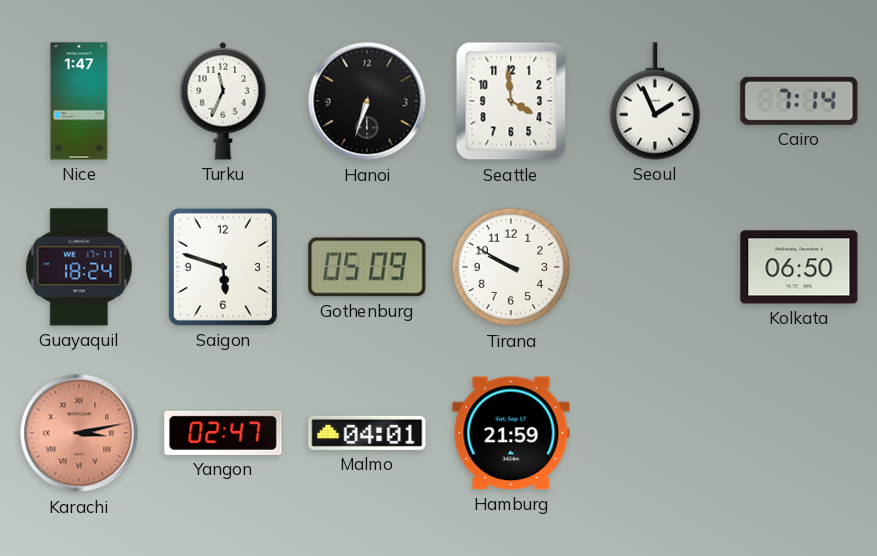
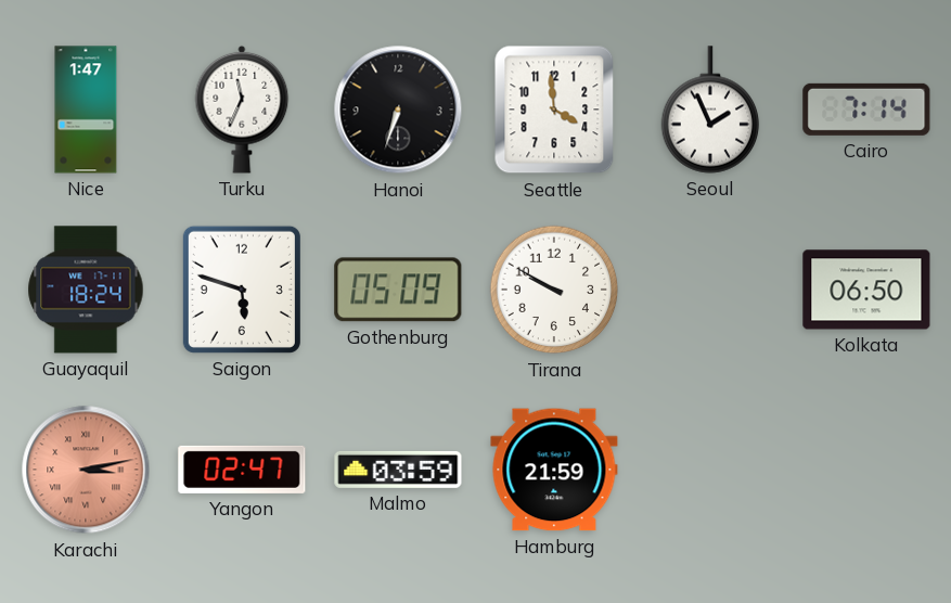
Malmo: 04:01 -> 03:59
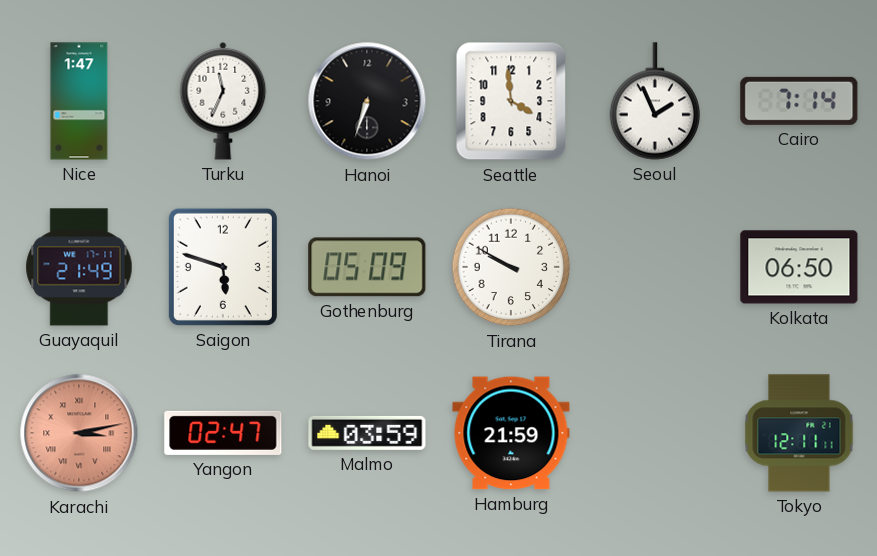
Guayaquil: 18:24 -> 21:49
Tokyo: none -> 12:11
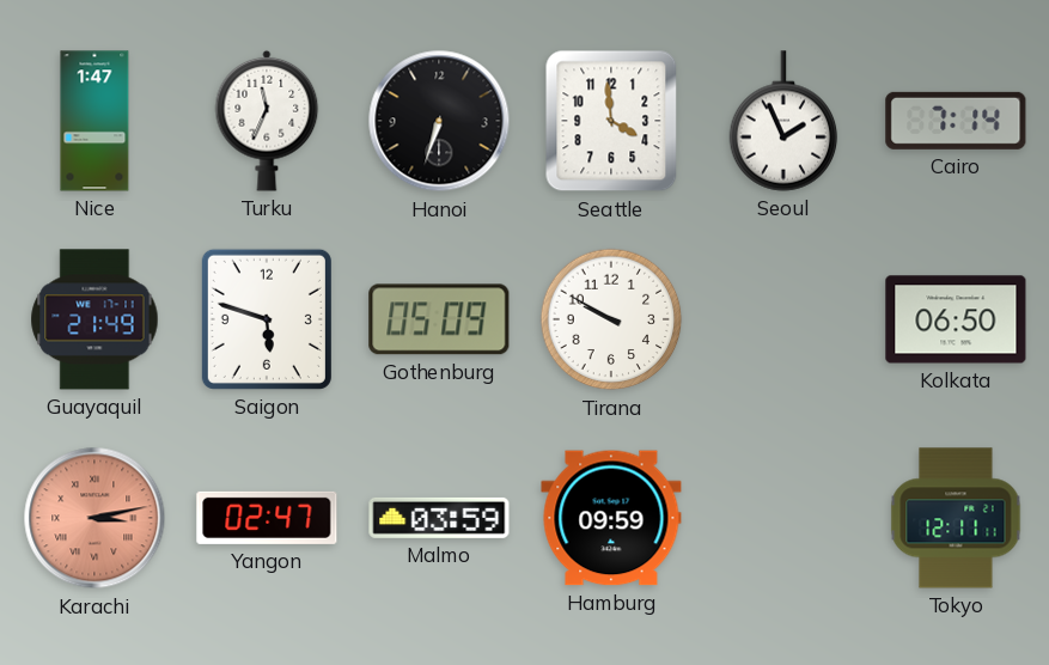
Hamburg: 21:59 -> 09:59
